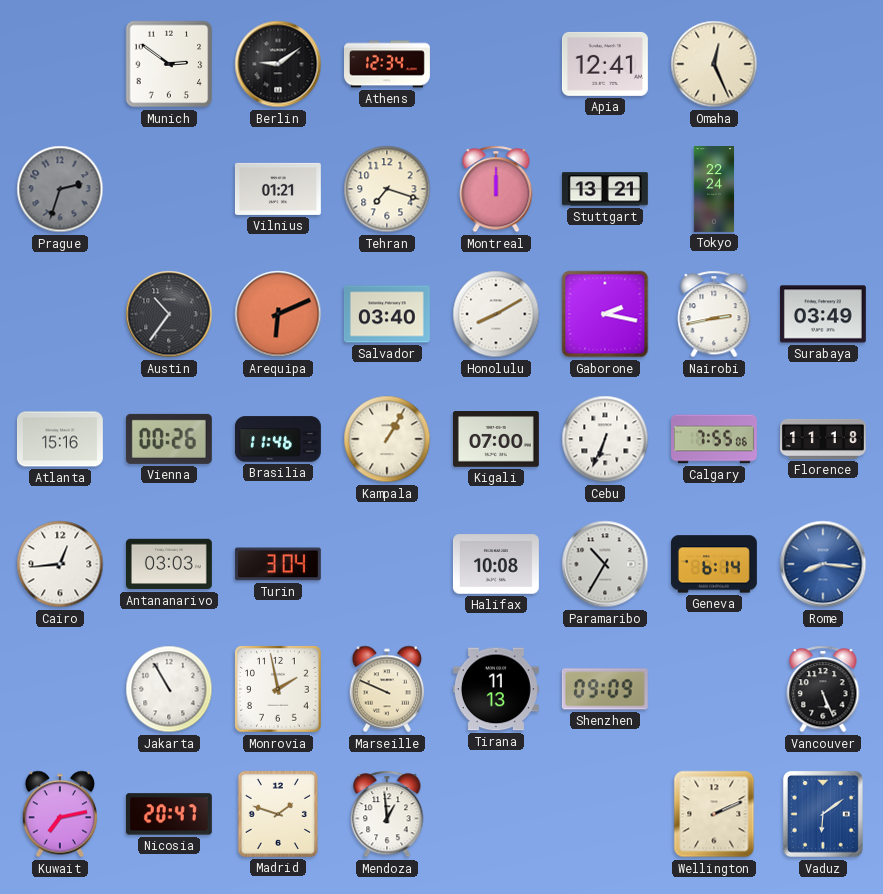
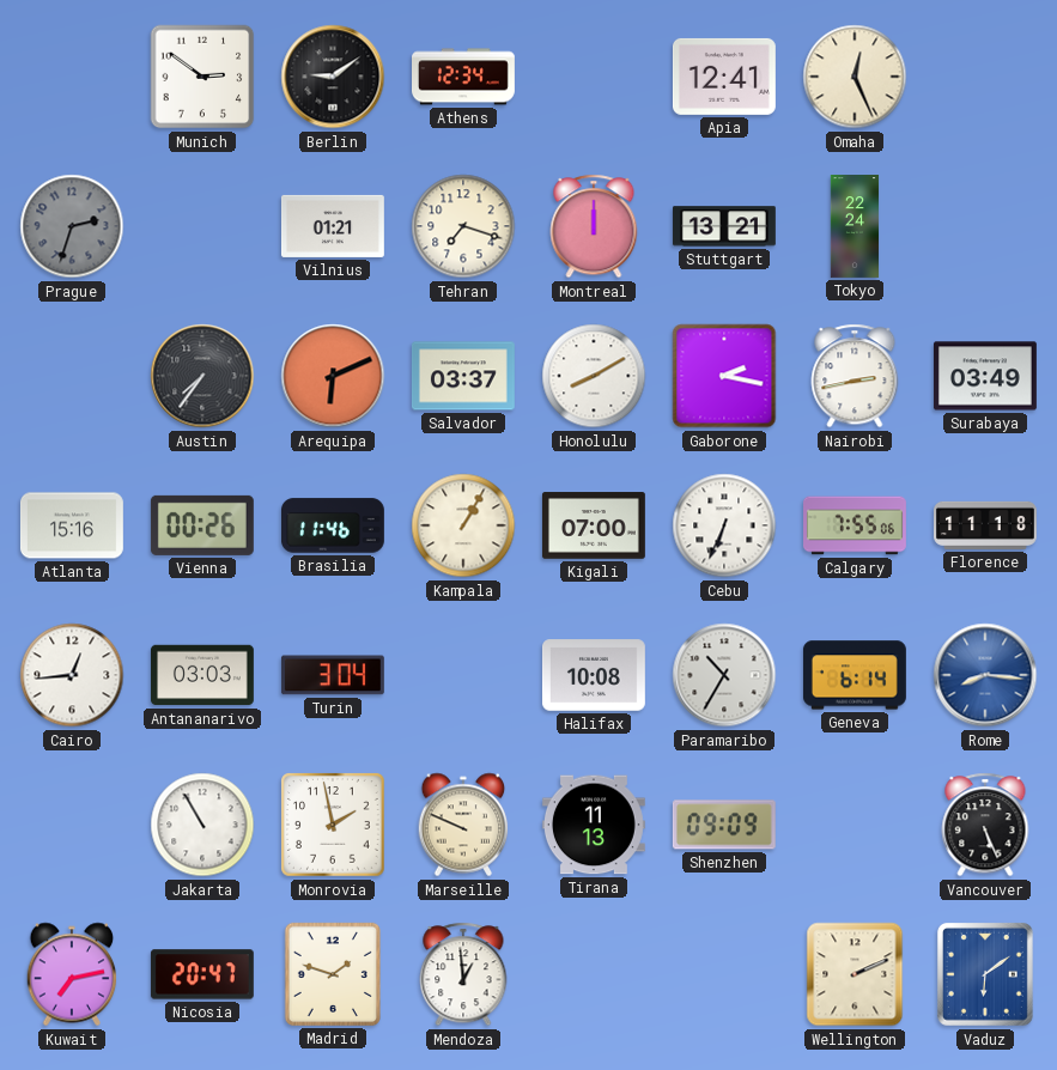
Austin: 10:36 -> 7:36
Salvador: 03:40 -> 03:37
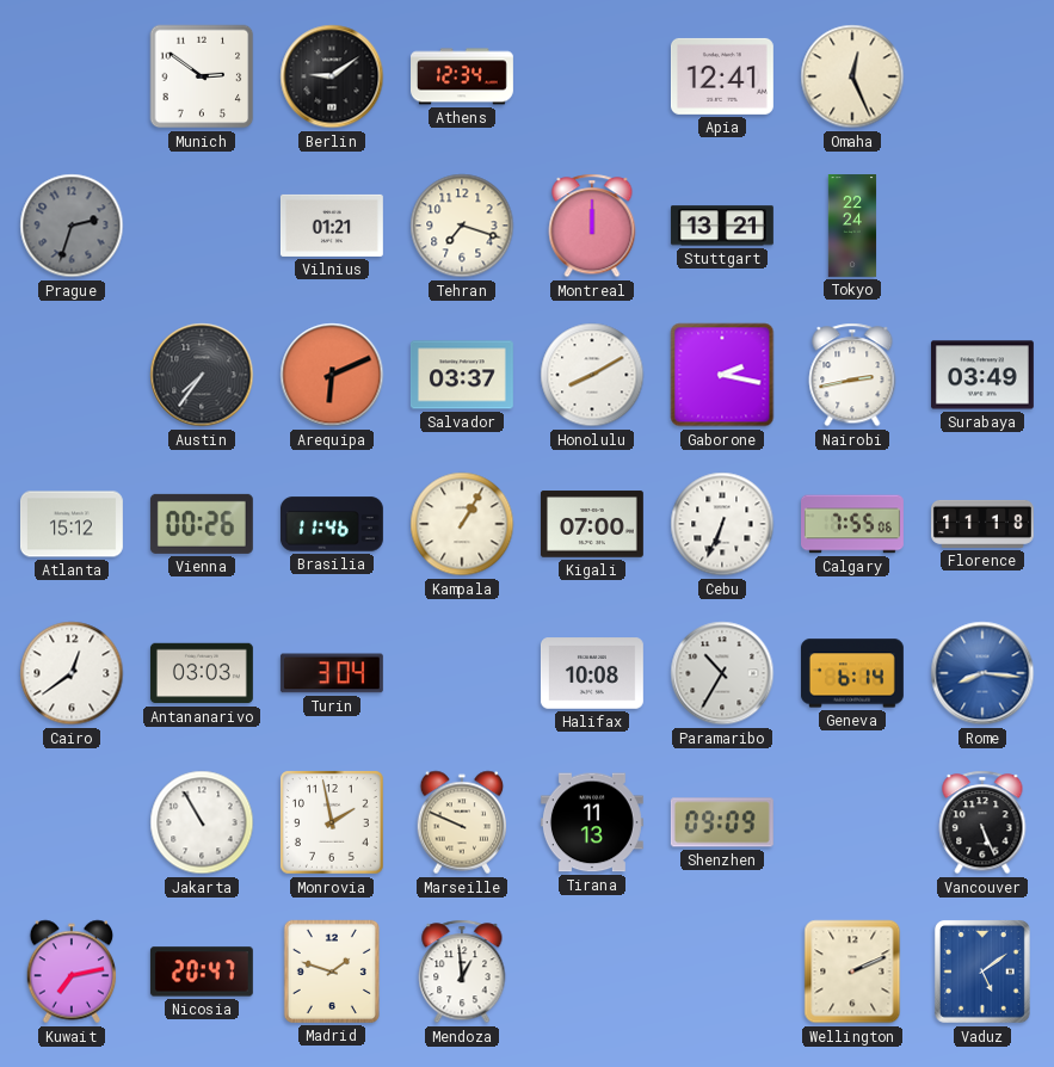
Atlanta: 15:16 -> 15:12
Cairo: 12:44 -> 12:39
Vaduz: 6:09 -> 5:09
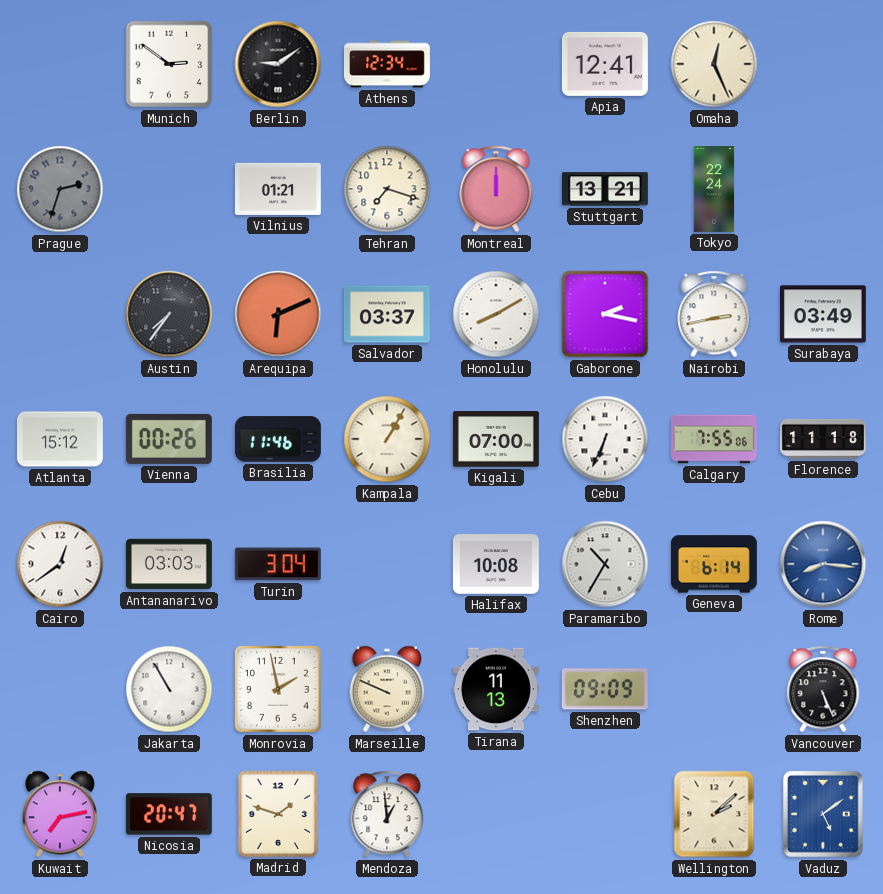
Wellington: 2:11 -> 2:08
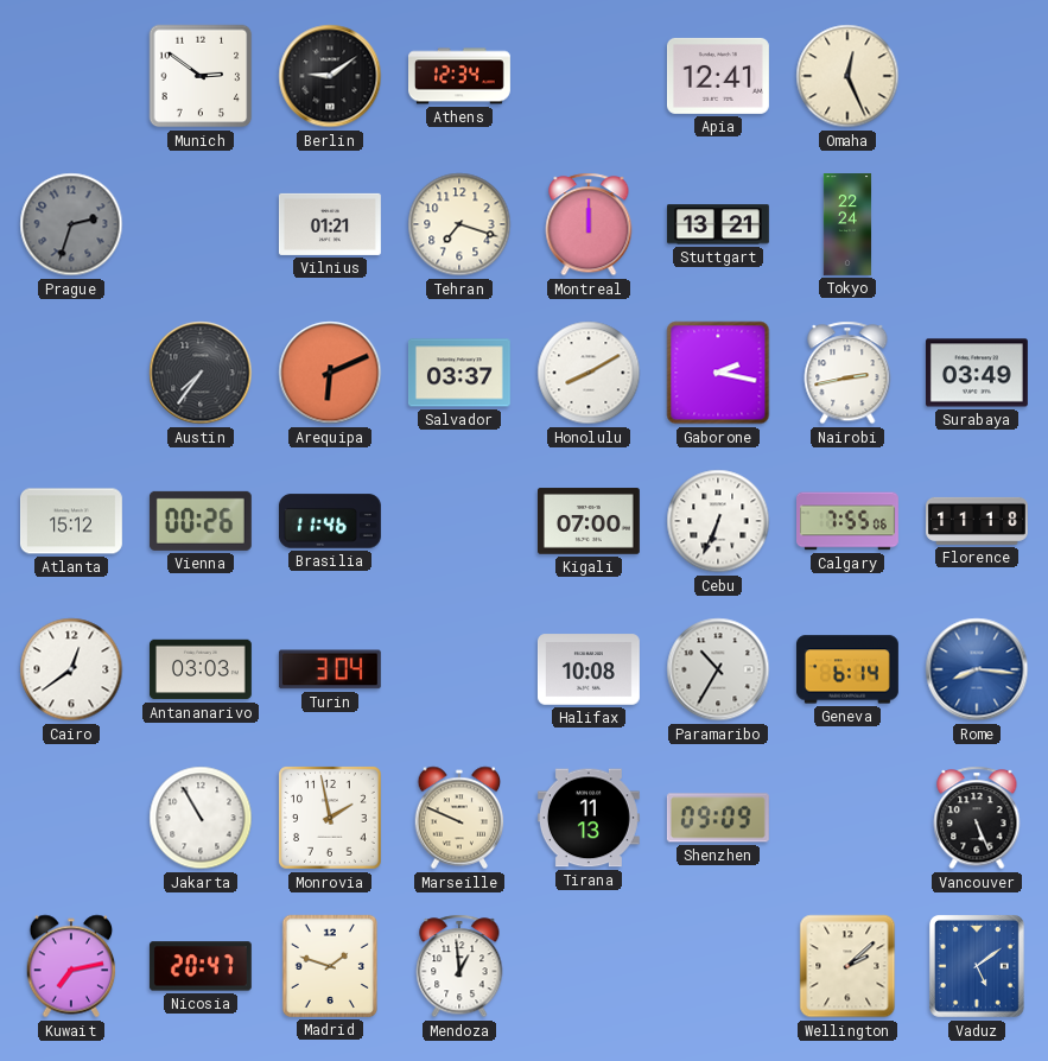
Kampala: 1:05 -> none
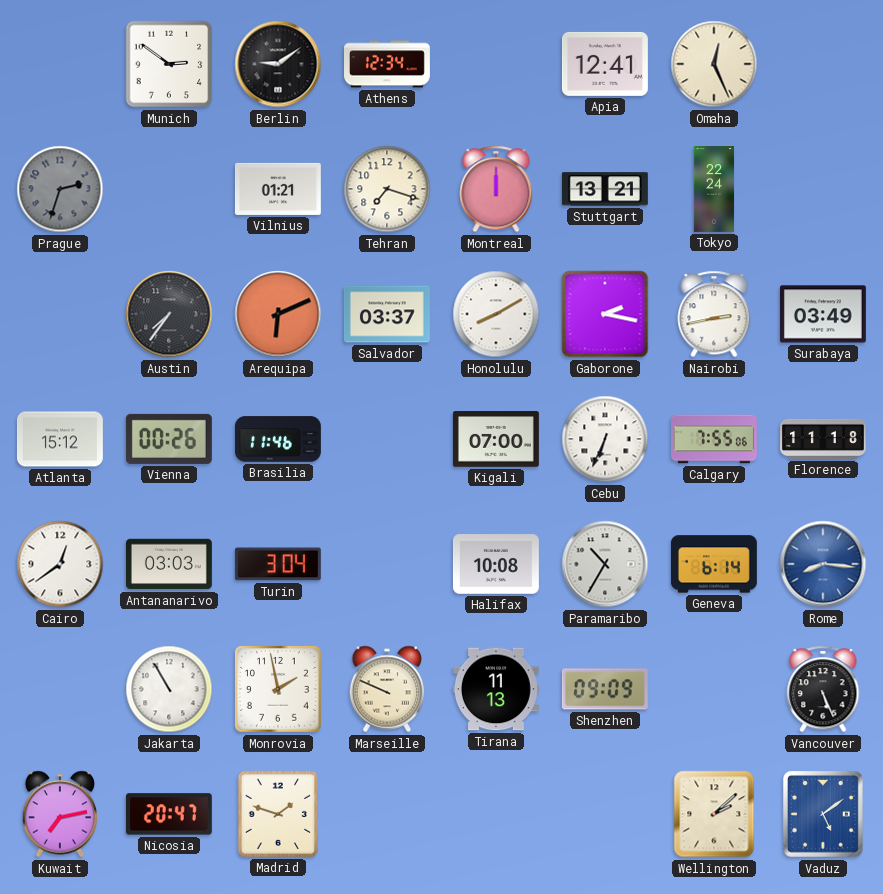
Mendoza: 12:59 -> none
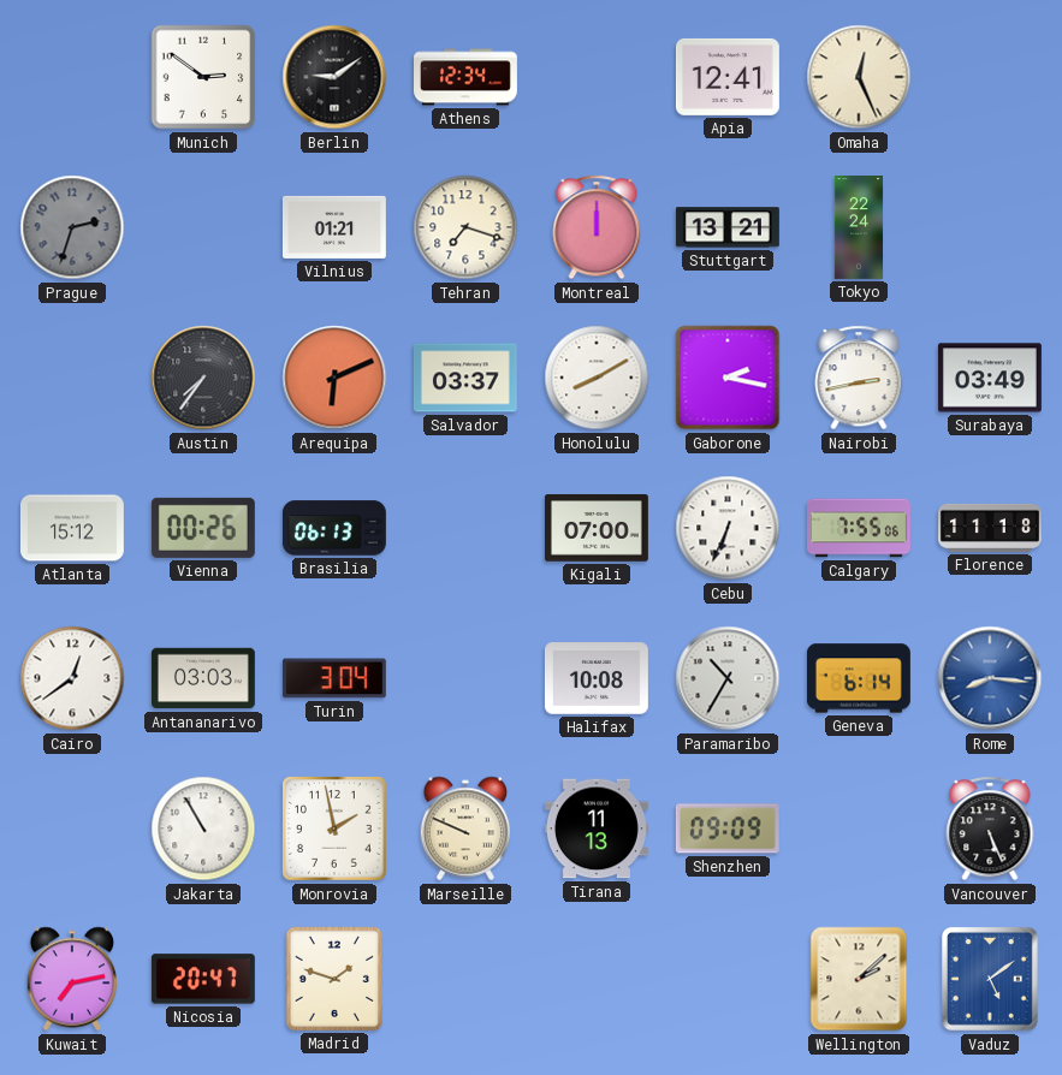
Brasilia: 11:46 -> 06:13
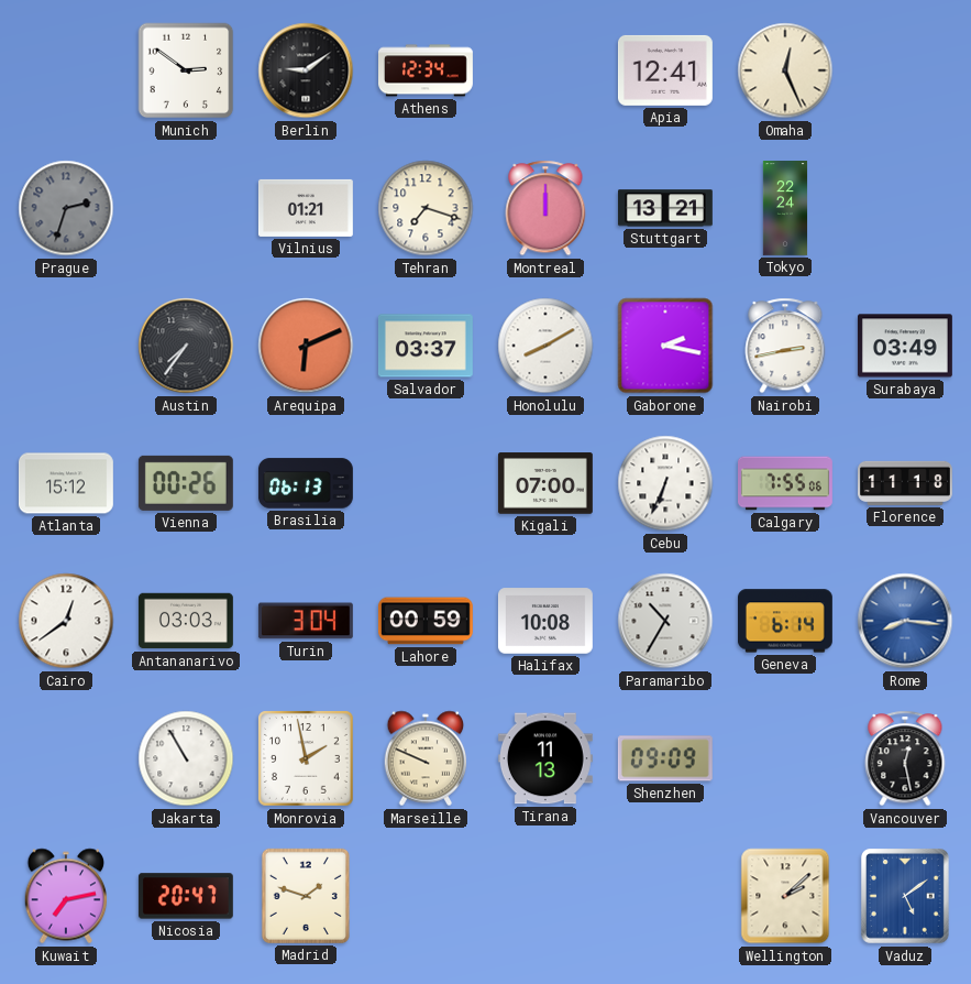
Lahore: none -> 00:59
Vancouver: 5:26 -> 12:28
